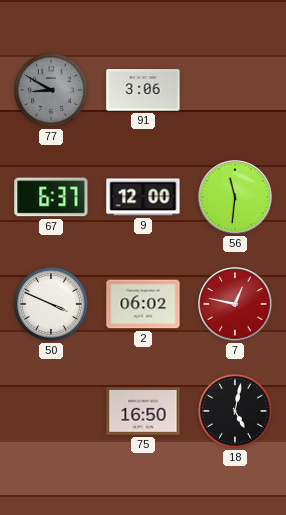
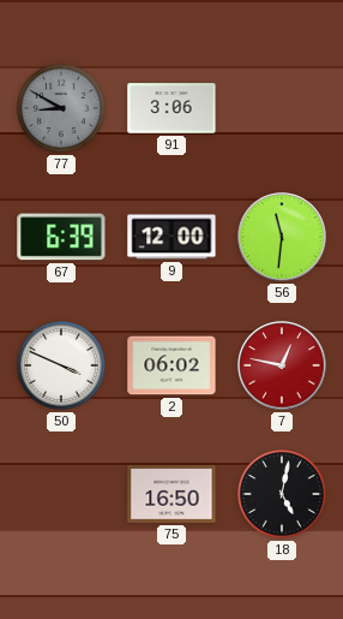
67: 6:37 -> 6:39
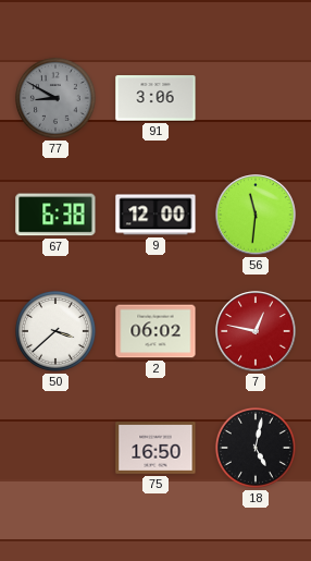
67: 6:39 -> 6:38
50: 3:49 -> 3:38
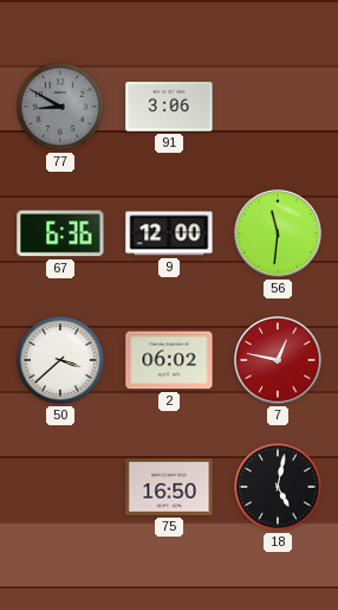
67: 6:38 -> 6:36
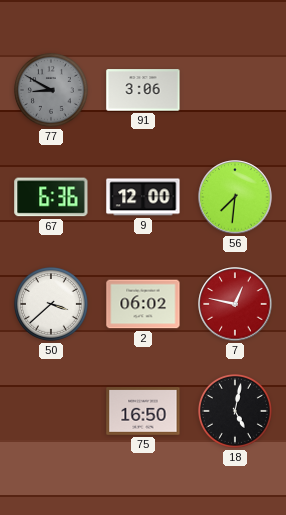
56: 11:31 -> 7:31
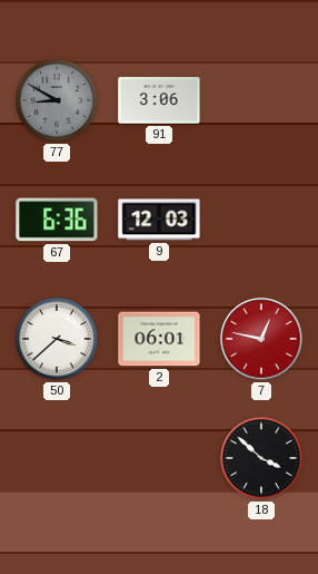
9: 12:00 -> 12:03
56: 7:31 -> none
2: 06:02 -> 06:01
75: 16:50 -> none
18: 5:02 -> 3:52
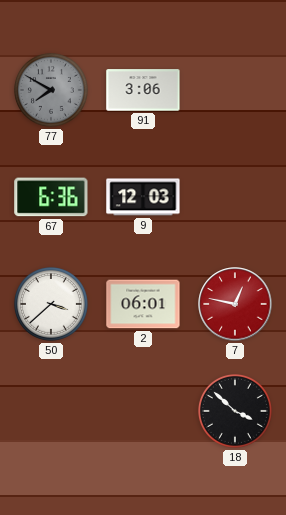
77: 8:50 -> 7:50
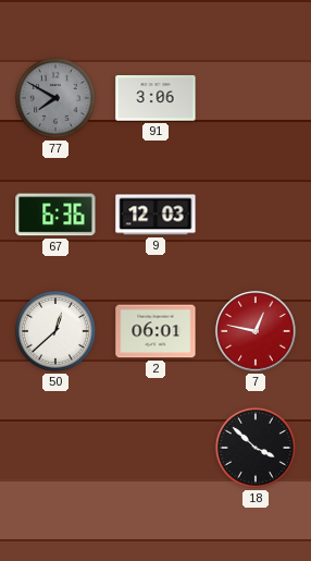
50: 3:38 -> 12:38
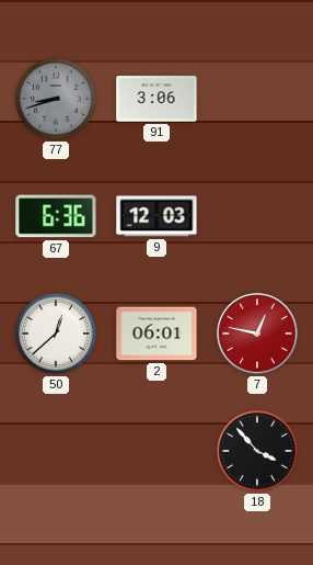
77: 7:50 -> 8:42
18: 3:52 -> 3:53
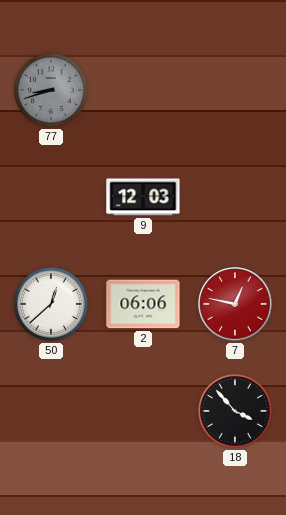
91: 3:06 -> none
67: 6:36 -> none
2: 06:01 -> 06:06
